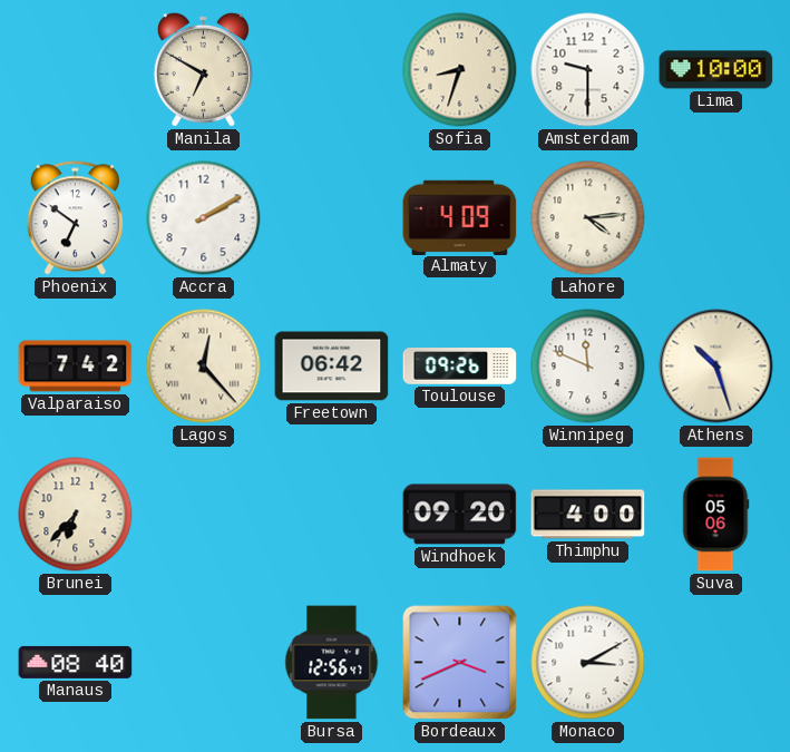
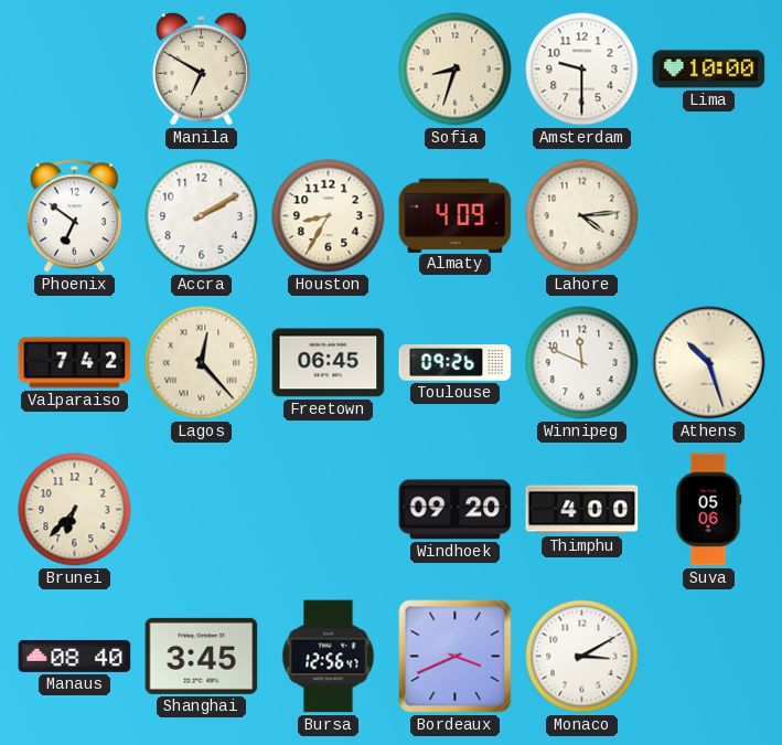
Houston: none -> 8:35
Freetown: 06:42 -> 06:45
Shanghai: none -> 3:45
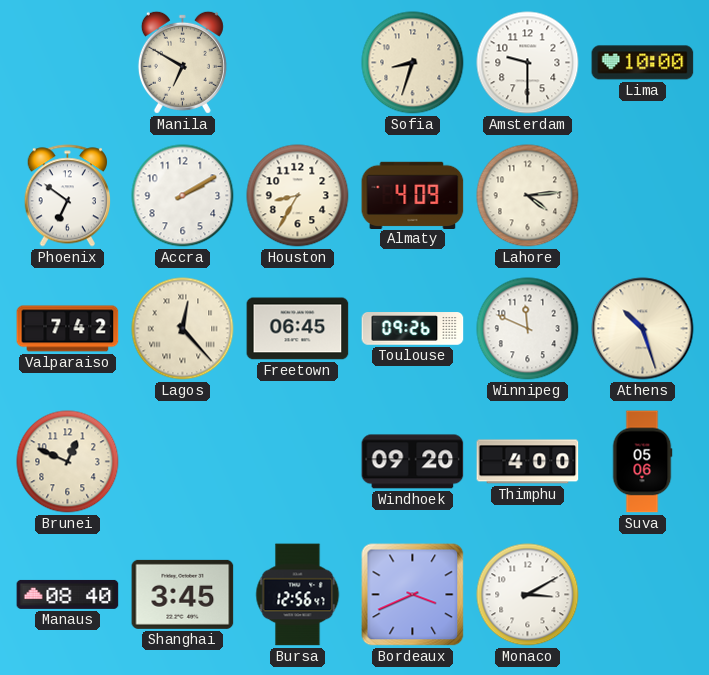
Brunei: 6:37 -> 12:49
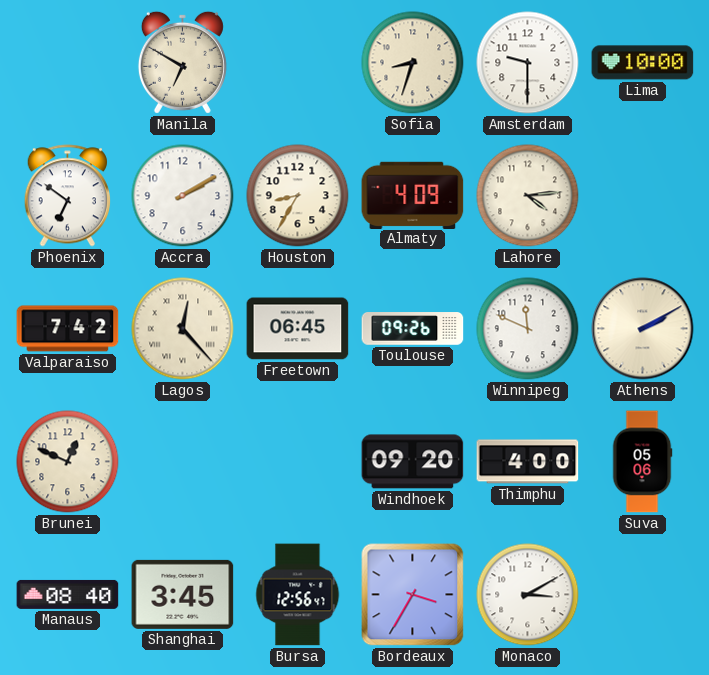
Athens: 10:27 -> 2:10
Bordeaux: 3:41 -> 3:35
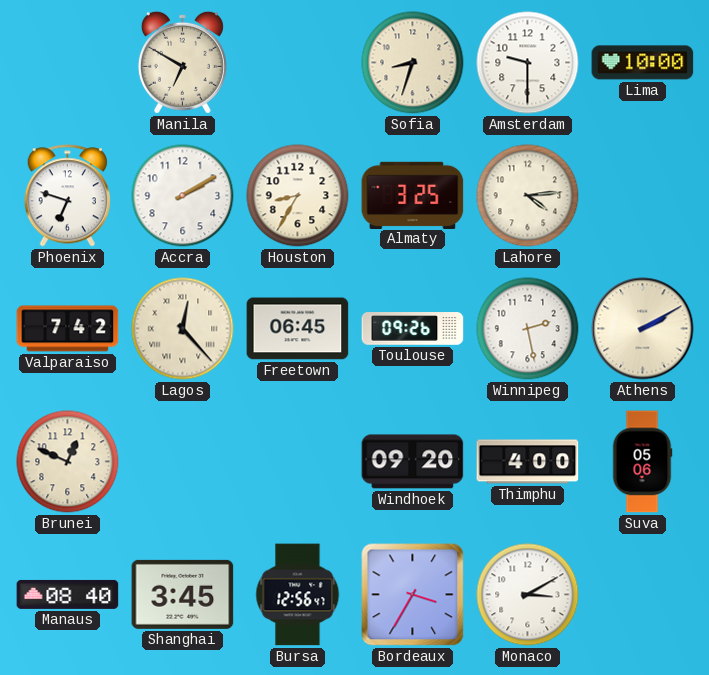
Phoenix: 6:51 -> 6:48
Almaty: 4:09 -> 3:25
Winnipeg: 11:49 -> 2:28
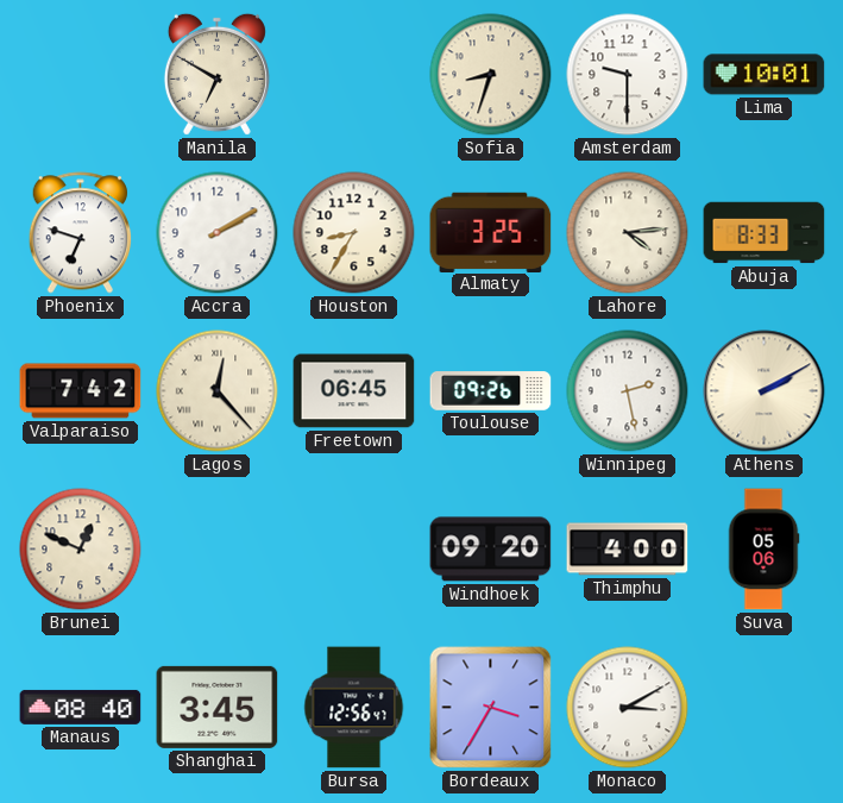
Lima: 10:00 -> 10:01
Abuja: none -> 8:33
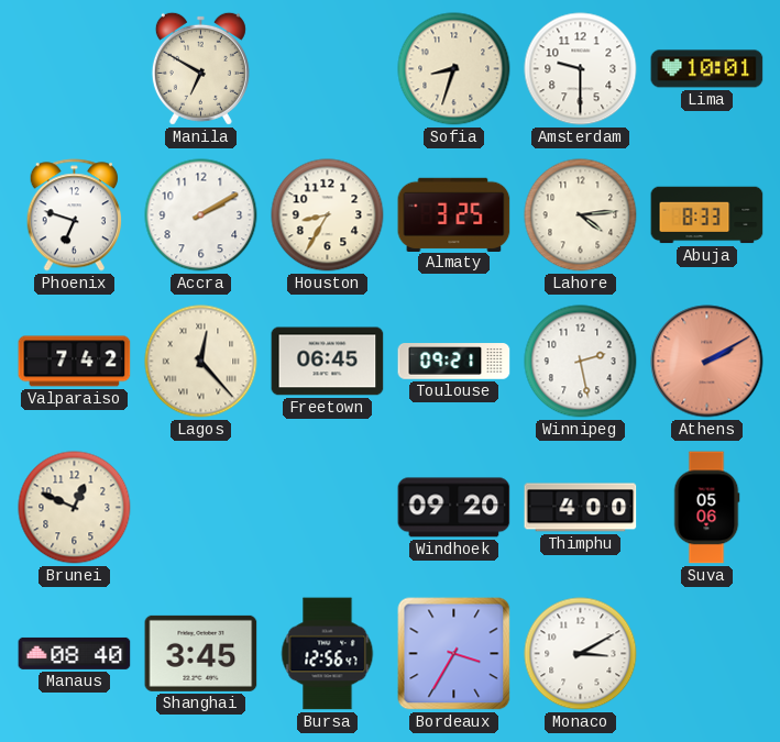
Toulouse: 09:26 -> 09:21
Athens dial: cream -> salmon
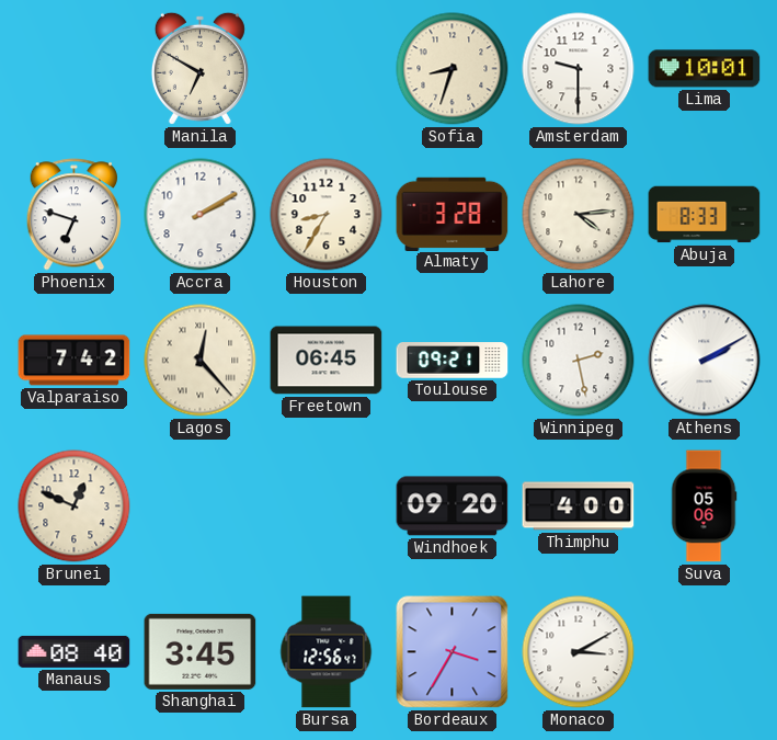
Almaty: 3:25 -> 3:28
Athens dial: salmon -> white
